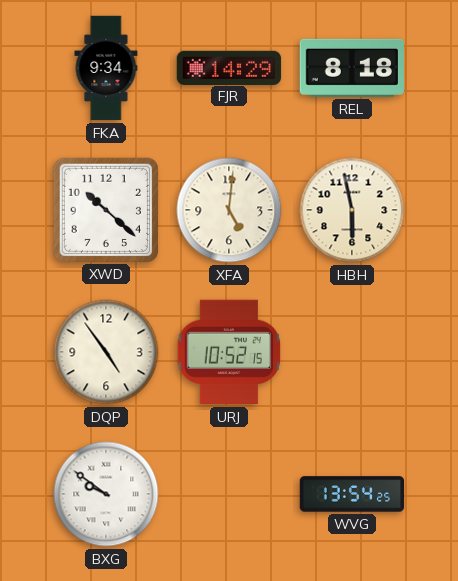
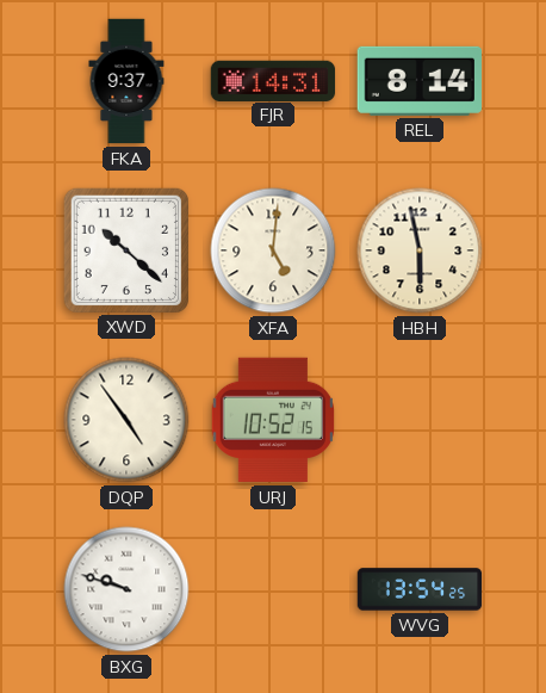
FKA: 9:34 -> 9:37
FJR: 14:29 -> 14:31
REL: 8:18 -> 8:14
BXG: 9:51 -> 9:48
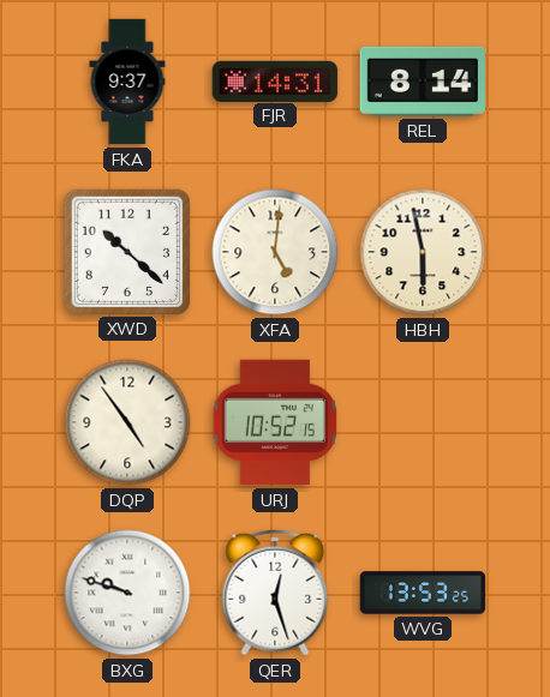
QER: none -> 12:27
WVG: 13:54 -> 13:53
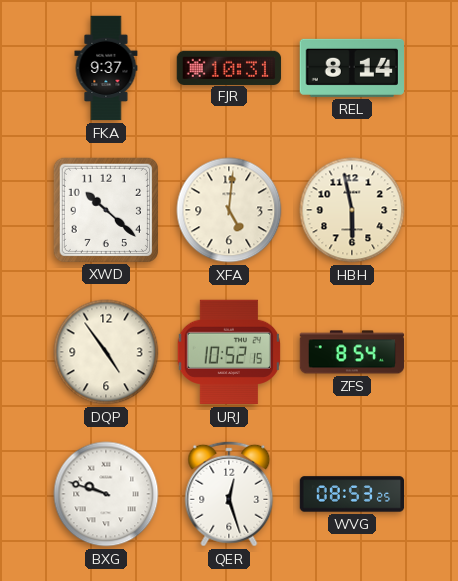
FJR: 14:31 -> 10:31
ZFS: none -> 8:54
WVG: 13:53 -> 08:53
